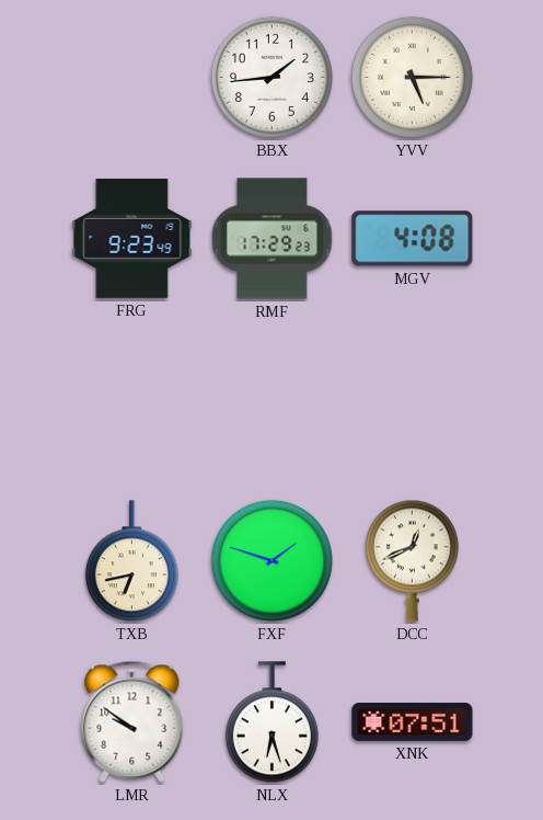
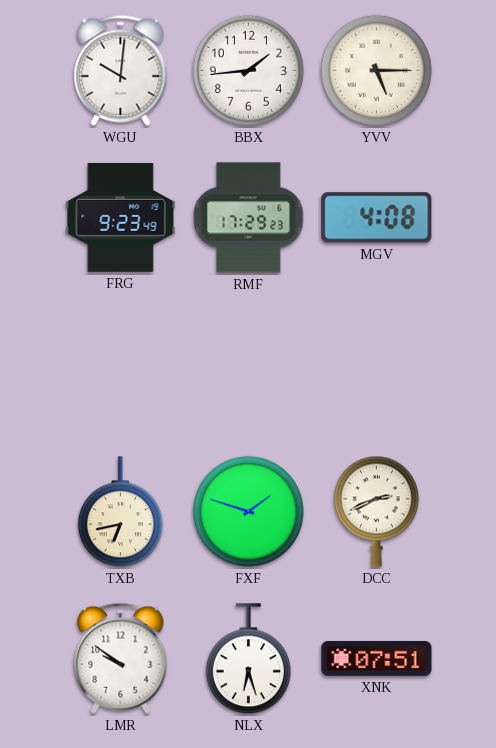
WGU: none -> 10:01
DCC: 12:41 -> 2:41
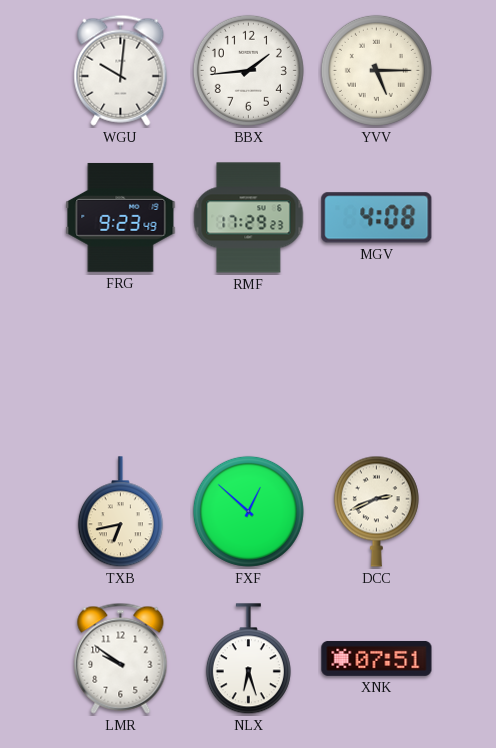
FXF: 1:48 -> 12:52
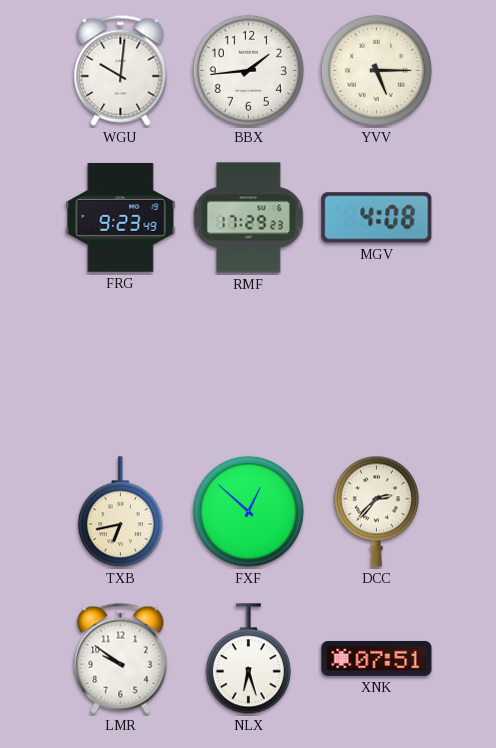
DCC: 2:41 -> 2:37
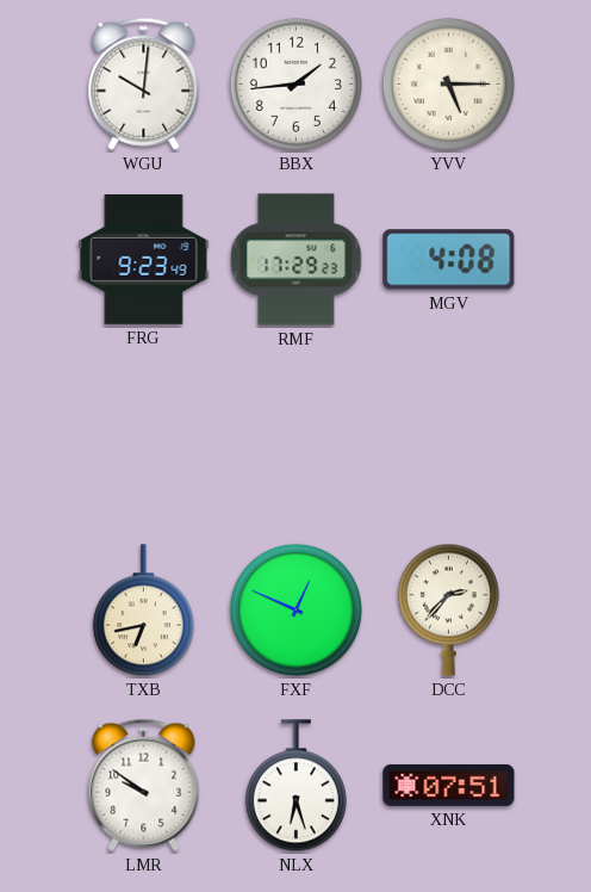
FXF: 12:52 -> 12:49
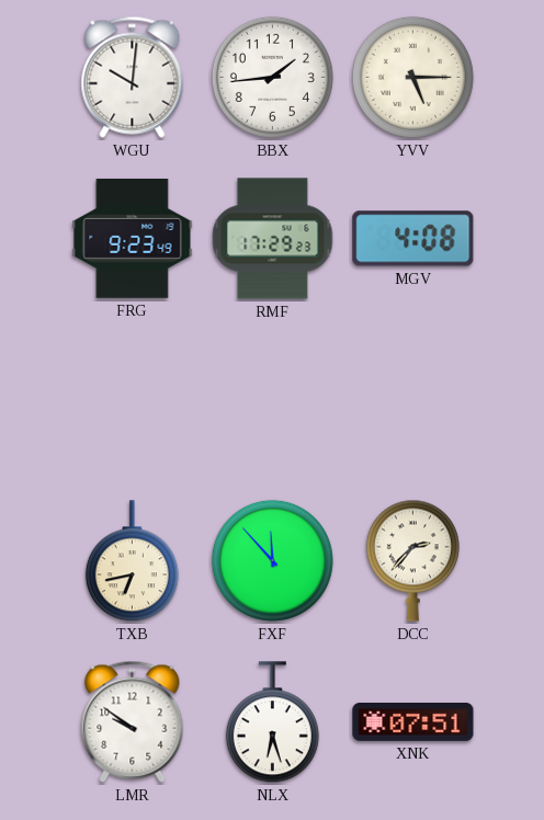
FXF: 12:49 -> 11:53
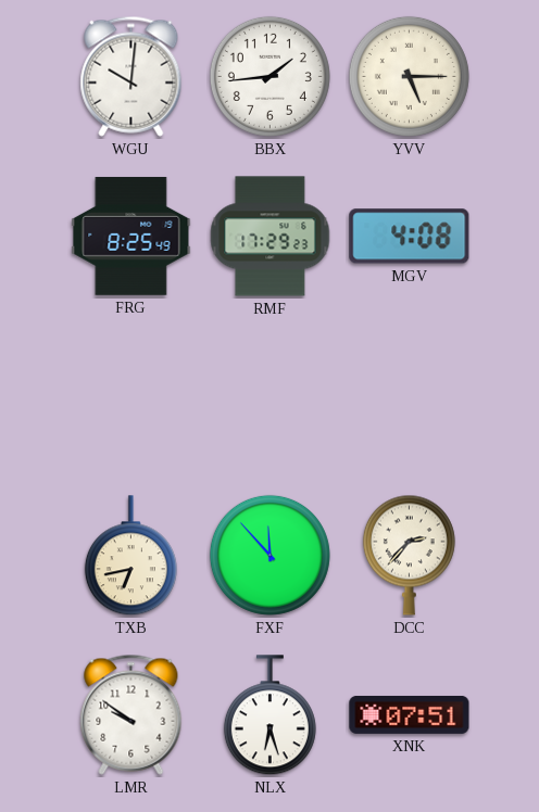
FRG: 9:23 -> 8:25
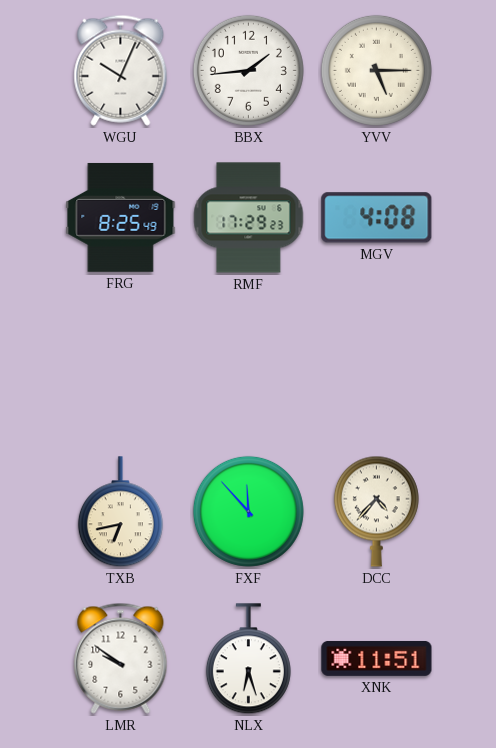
WGU: 10:01 -> 10:04
DCC: 2:37 -> 4:37
XNK: 07:51 -> 11:51
